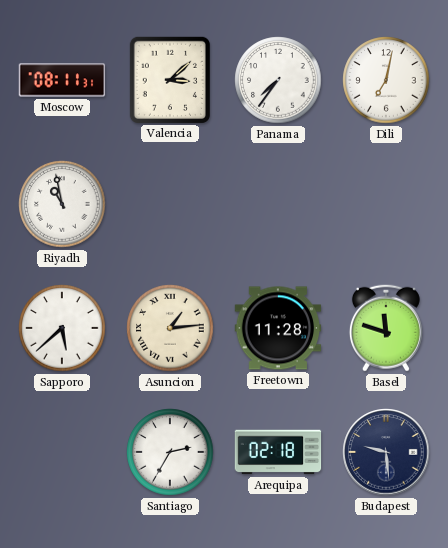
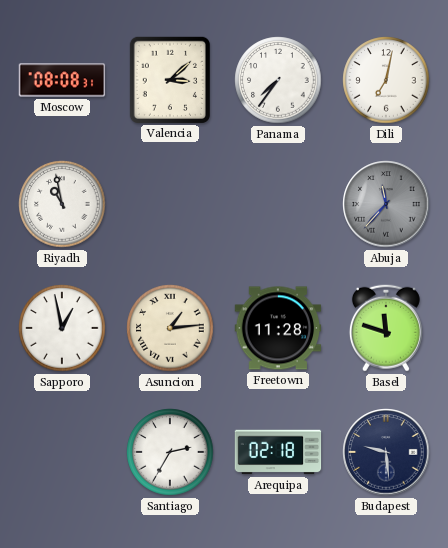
Moscow: 08:11 -> 08:08
Abuja: none -> 11:37
Sapporo: 5:38 -> 12:58
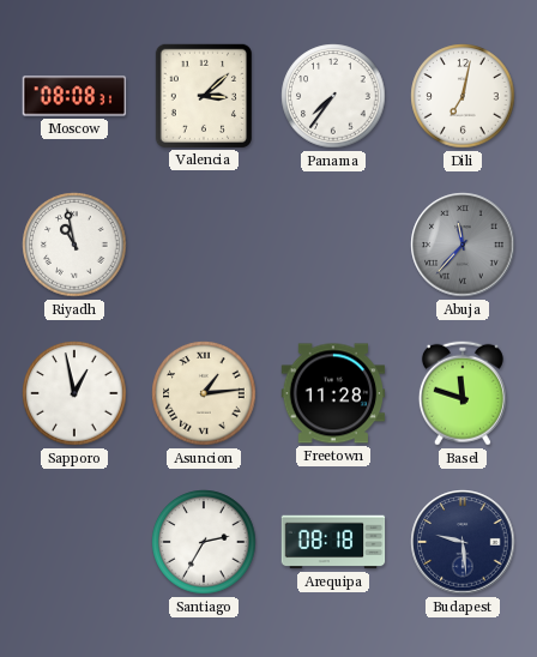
Arequipa: 02:18 -> 08:18
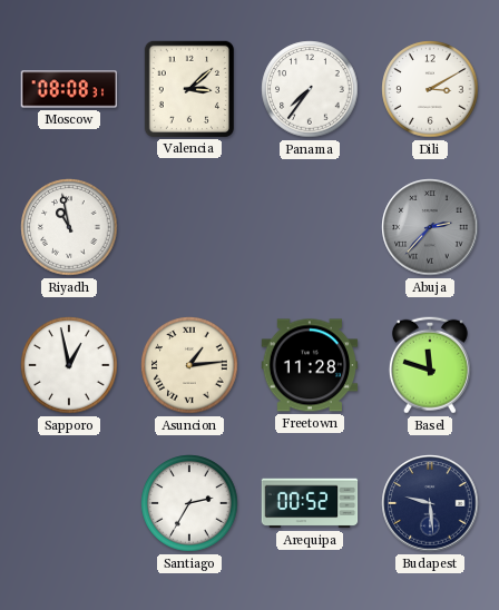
Dili: 7:02 -> 3:10
Abuja: 11:37 -> 2:37
Arequipa: 08:18 -> 00:52
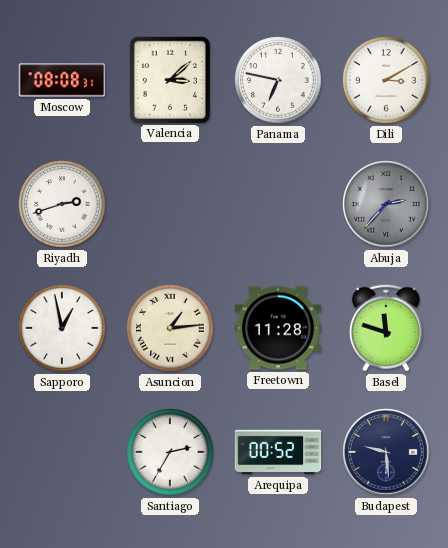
Panama: 7:36 -> 6:47
Riyadh: 10:58 -> 2:42
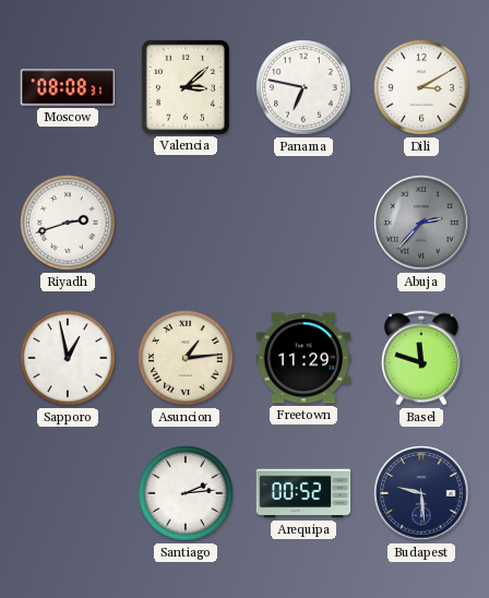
Freetown: 11:28 -> 11:29
Santiago: 2:35 -> 2:14
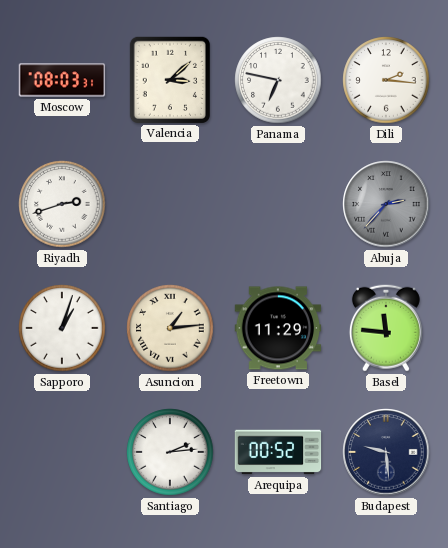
Moscow: 08:08 -> 08:03
Dili: 3:10 -> 2:16
Sapporo: 12:58 -> 1:03
Basel: 11:48 -> 11:46
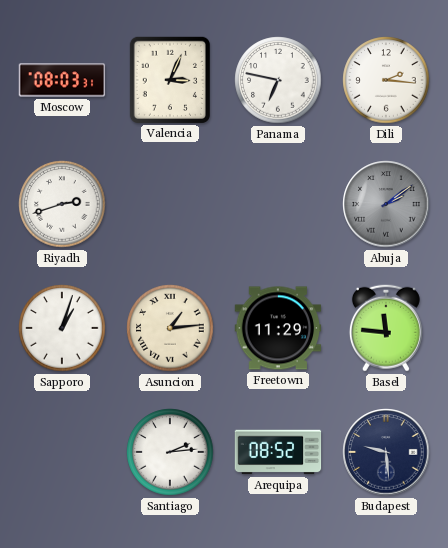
Valencia: 3:08 -> 3:04
Abuja: 2:37 -> 2:09
Arequipa: 00:52 -> 08:52
